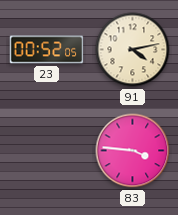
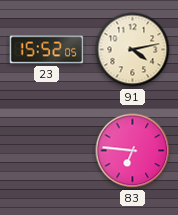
23: 00:52 -> 15:52
83: 3:46 -> 6:46
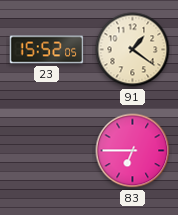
91: 4:13 -> 1:21
83: 6:46 -> 6:45
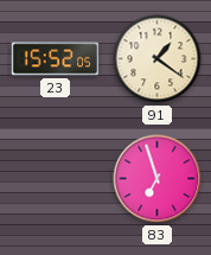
83: 6:45 -> 6:57
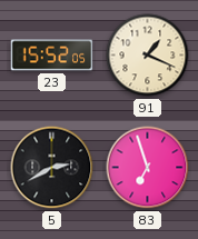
91: 1:21 -> 1:19
5: none -> 2:40
